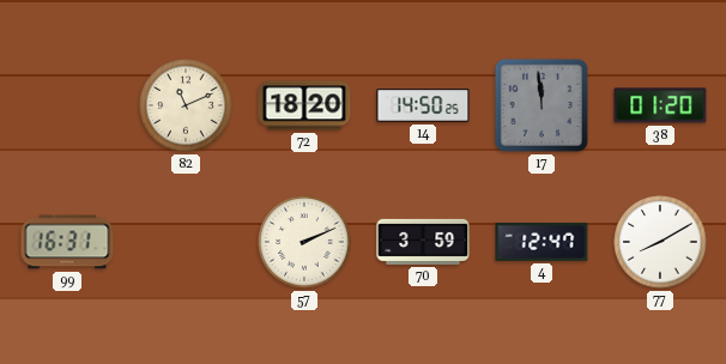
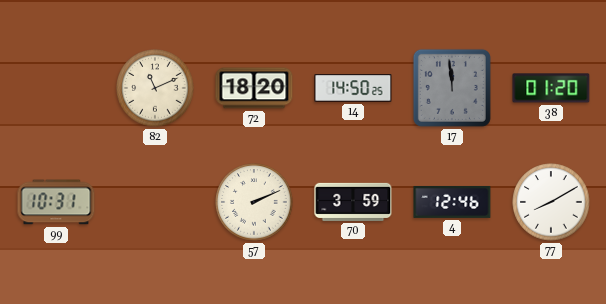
99: 16:31 -> 10:31
4: 12:47 -> 12:46
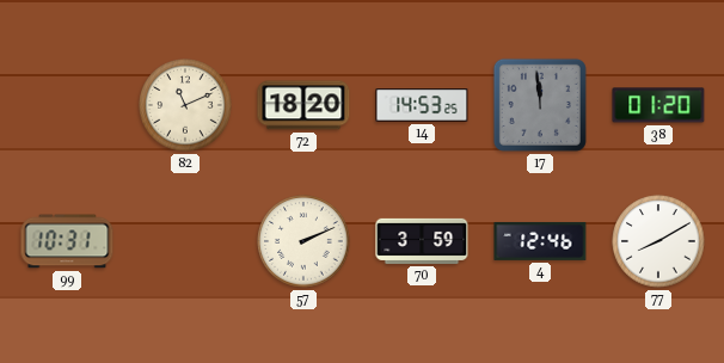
14: 14:50 -> 14:53
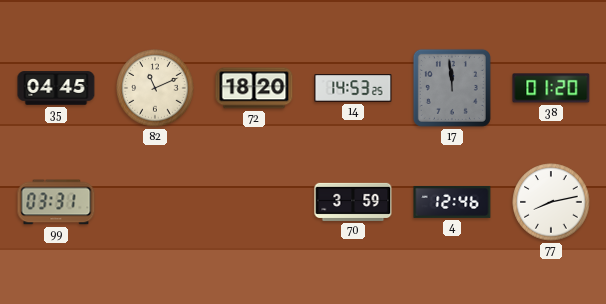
35: none -> 04:45
99: 10:31 -> 03:31
57: 2:11 -> none
77: 8:10 -> 8:13
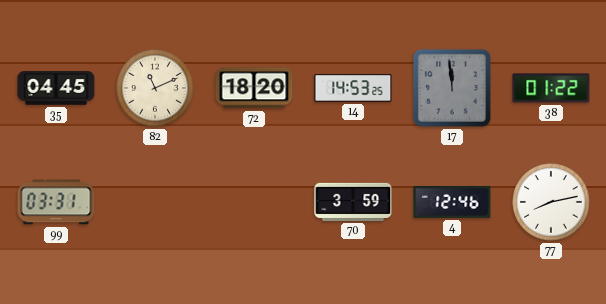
38: 01:20 -> 01:22
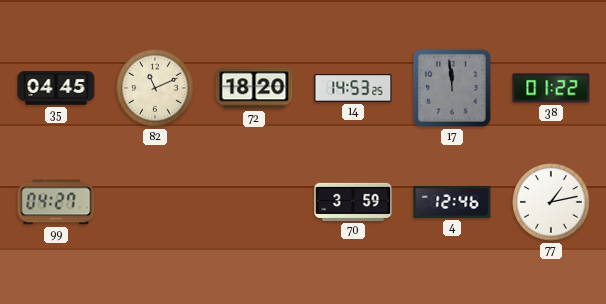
99: 03:31 -> 04:27
77: 8:13 -> 1:13
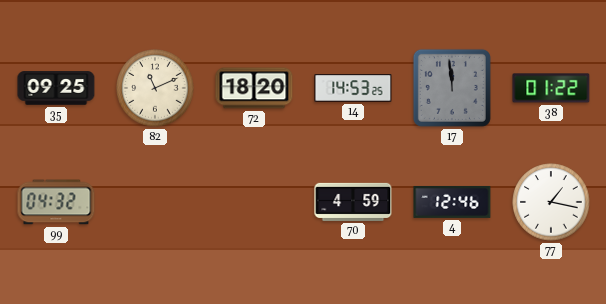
35: 04:45 -> 09:25
99: 04:27 -> 04:32
70: 3:59 -> 4:59
77: 1:13 -> 1:17
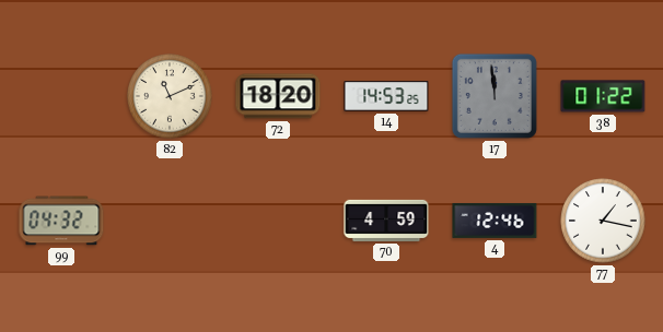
35: 09:25 -> none
